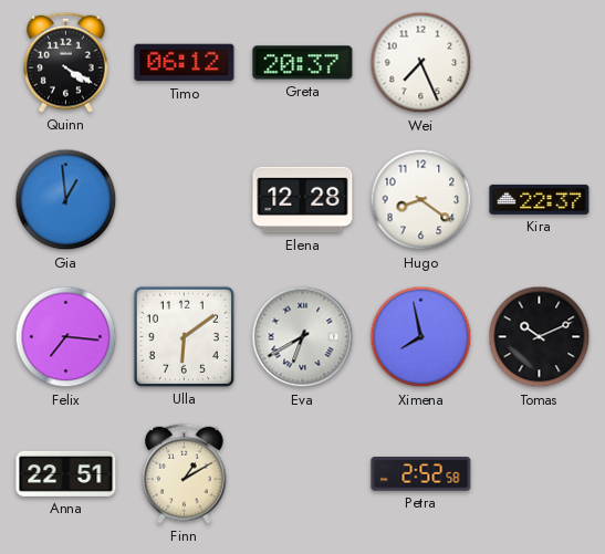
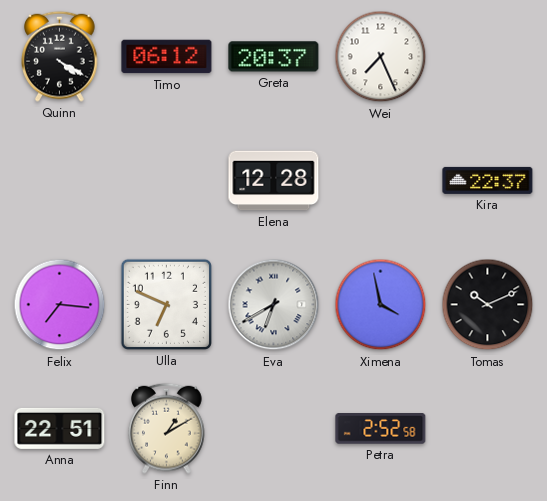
Gia: 12:59 -> none
Hugo: 8:21 -> none
Ulla: 6:09 -> 6:49
Ximena: 7:58 -> 3:58
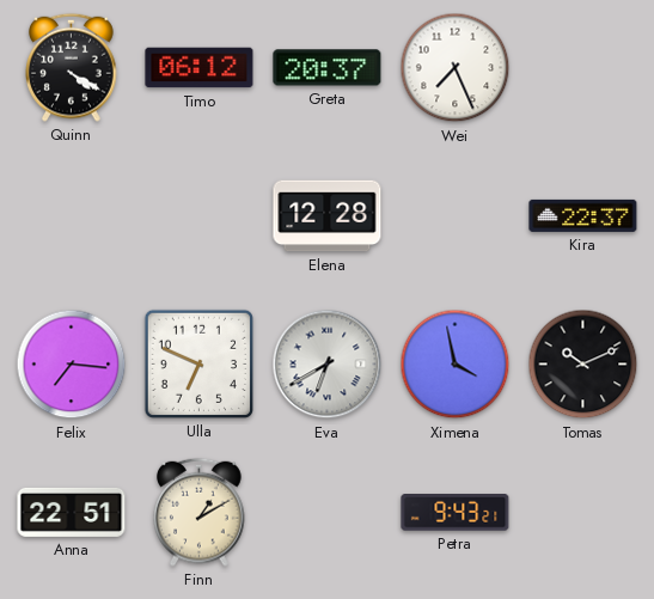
Petra: 2:52 -> 9:43
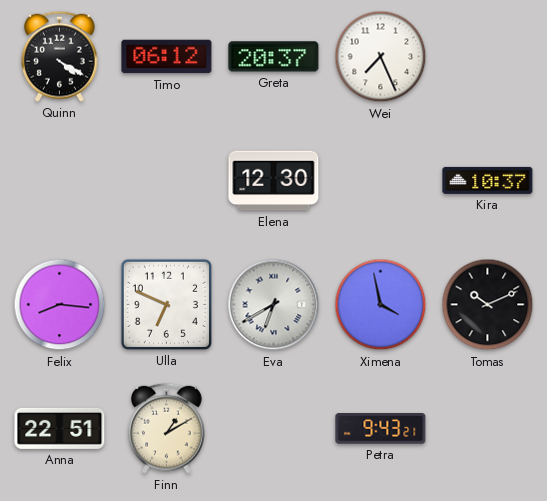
Elena: 12:28 -> 12:30
Kira: 22:37 -> 10:37
Felix: 7:16 -> 8:16
